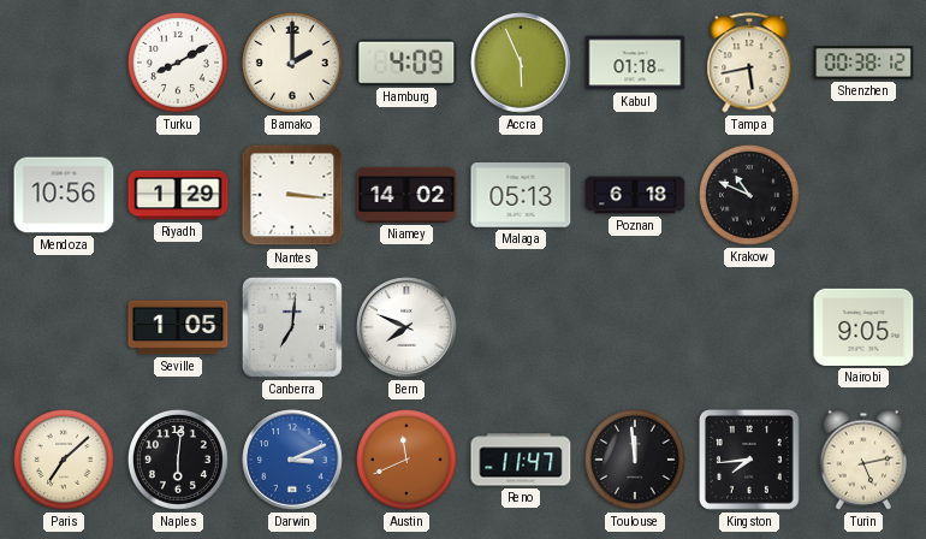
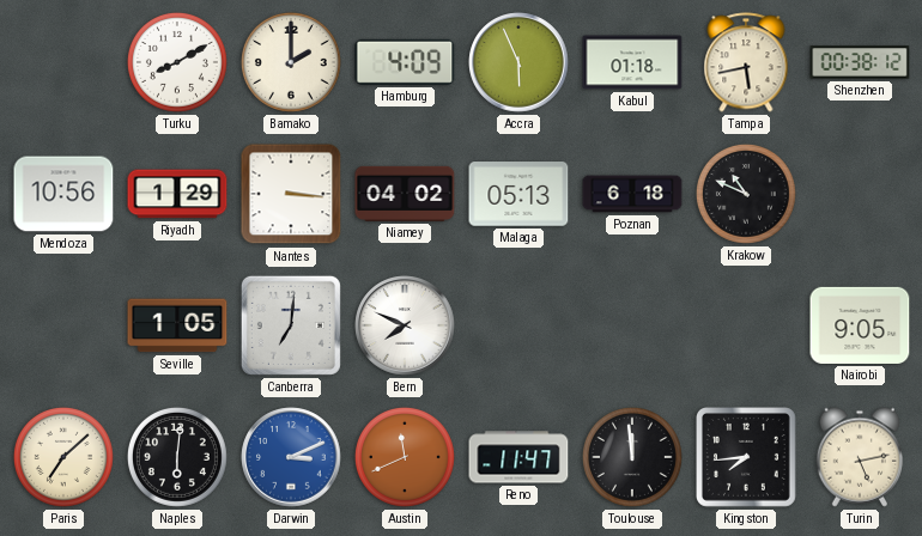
Niamey: 14:02 -> 04:02
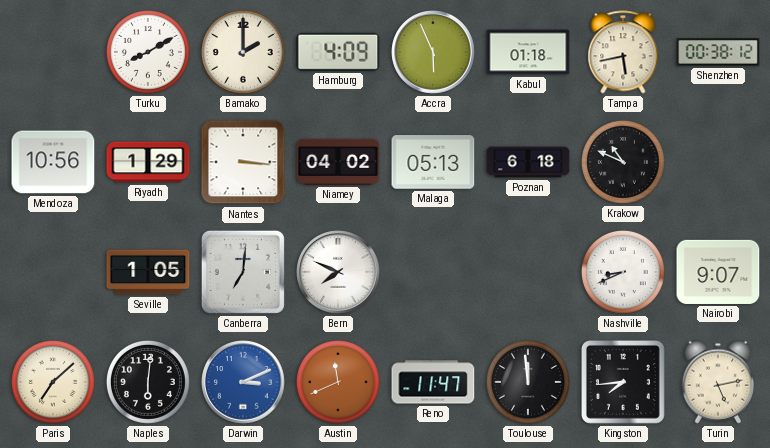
Nashville: none -> 8:41
Nairobi: 9:05 -> 9:07
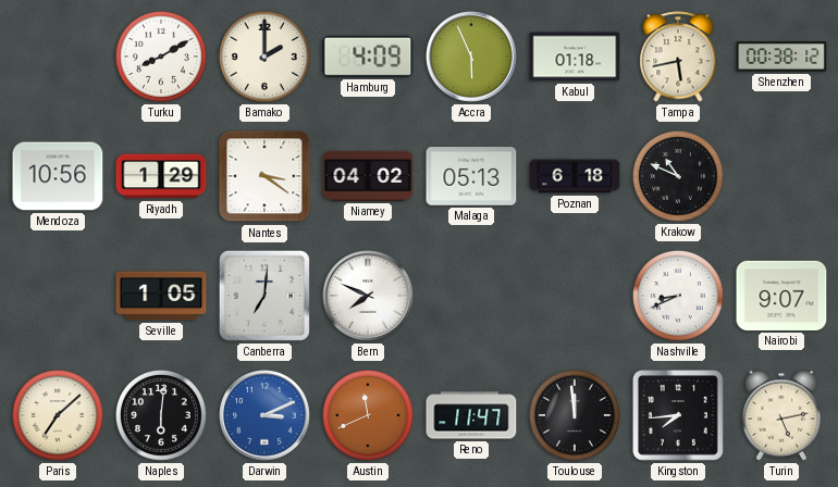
Nantes: 3:16 -> 3:21
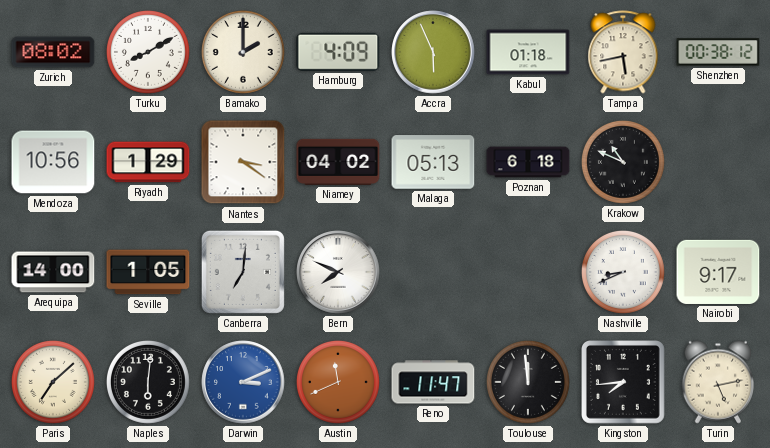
Zurich: none -> 08:02
Arequipa: none -> 14:00
Nairobi: 9:07 -> 9:17
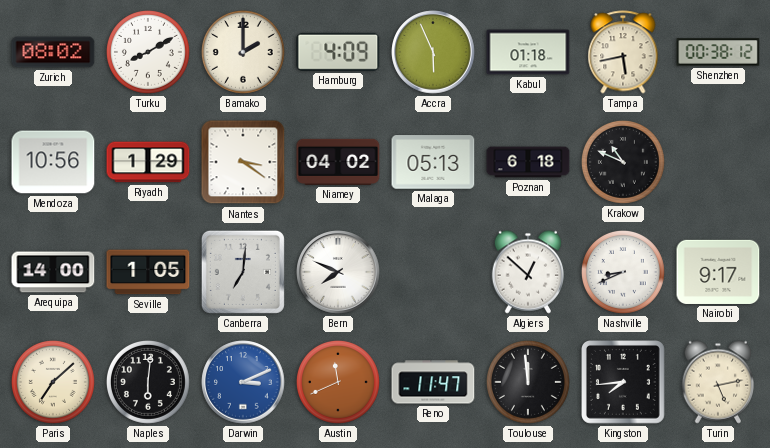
Algiers: none -> 12:52
